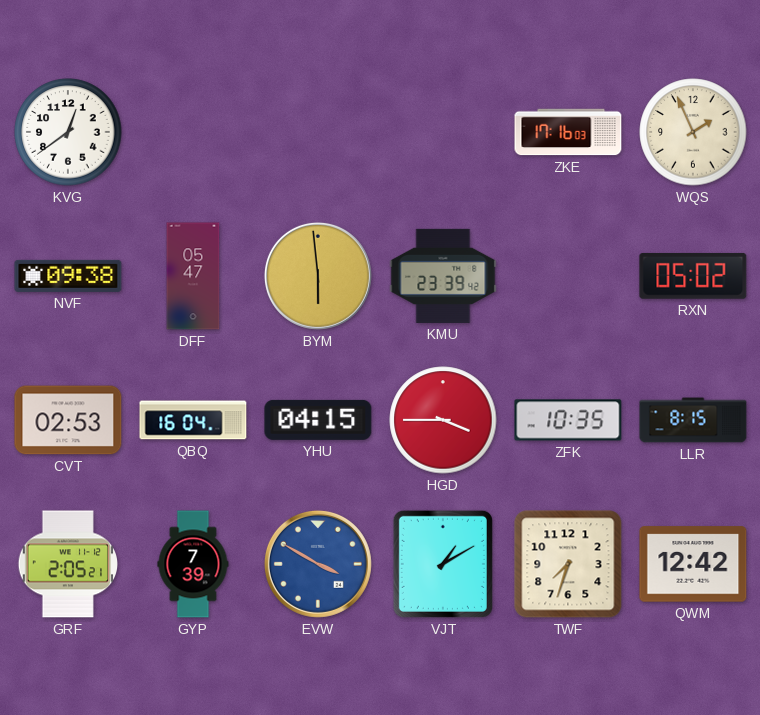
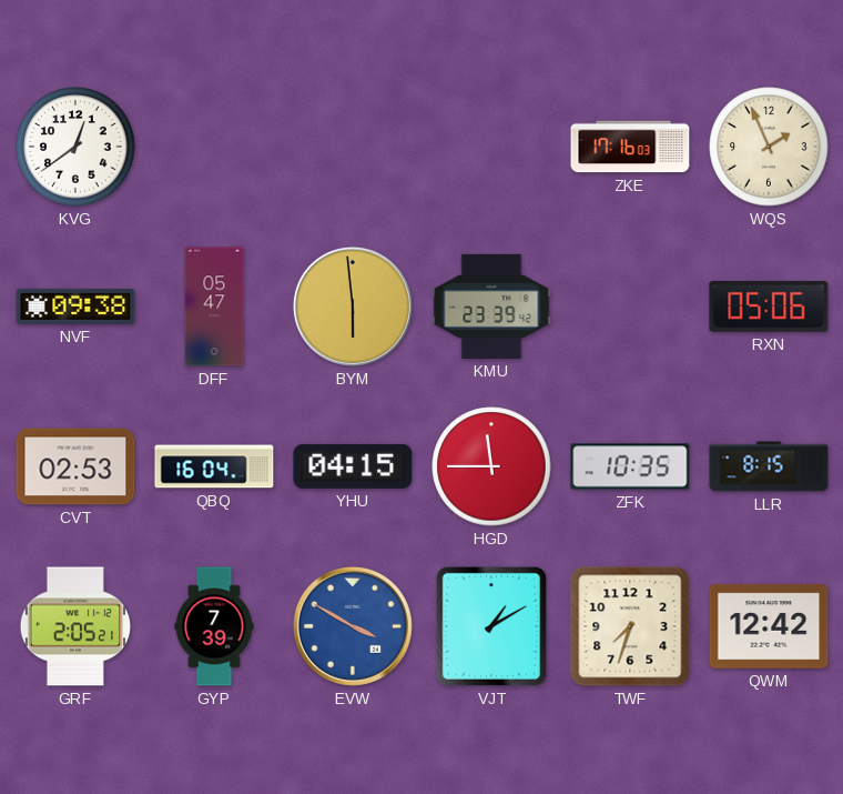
RXN: 05:02 -> 05:06
HGD: 3:45 -> 11:45
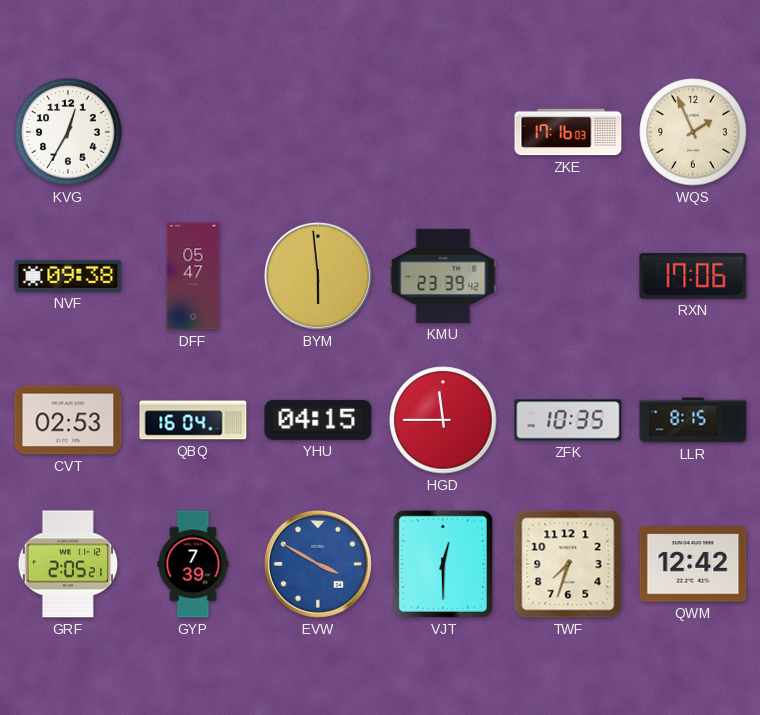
KVG: 12:39 -> 12:35
RXN: 05:06 -> 17:06
VJT: 1:10 -> 12:30
